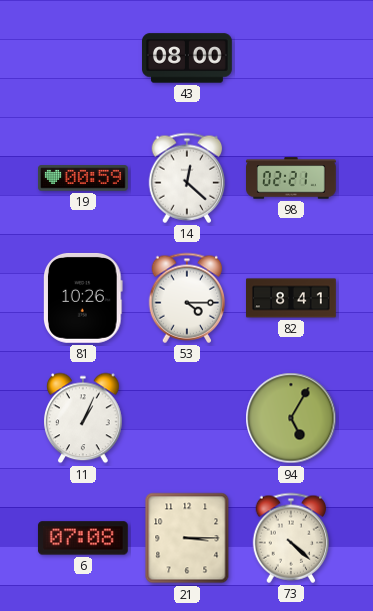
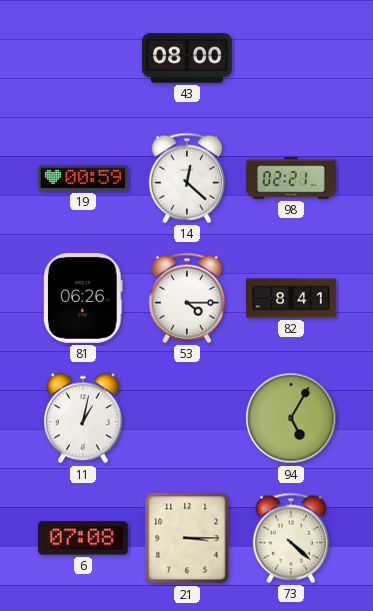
81: 10:26 -> 06:26
11: 1:04 -> 1:02
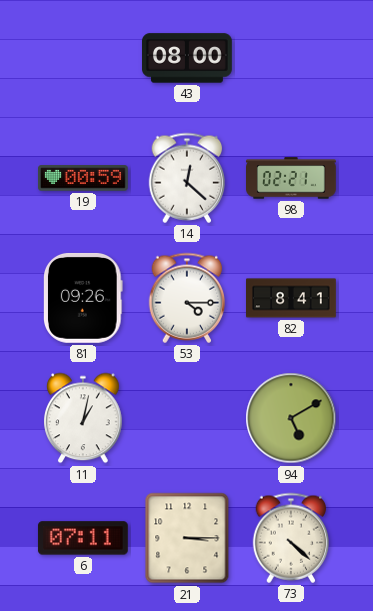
81: 06:26 -> 09:26
94: 5:05 -> 5:10
6: 07:08 -> 07:11
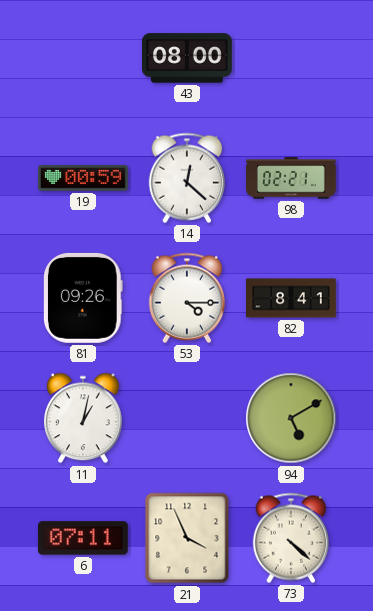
21: 3:15 -> 3:56
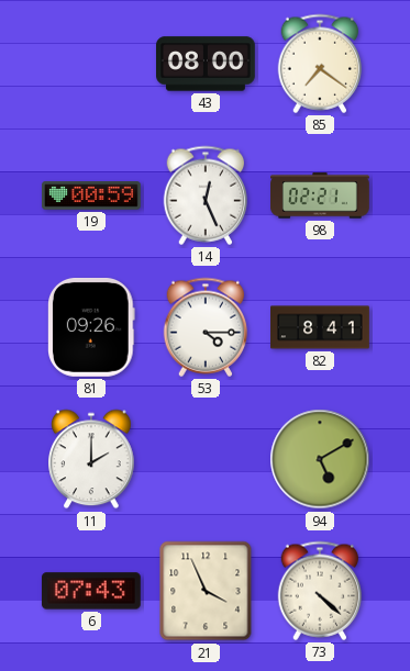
85: none -> 7:21
14: 12:22 -> 12:26
11: 1:02 -> 2:00
6: 07:11 -> 07:43
